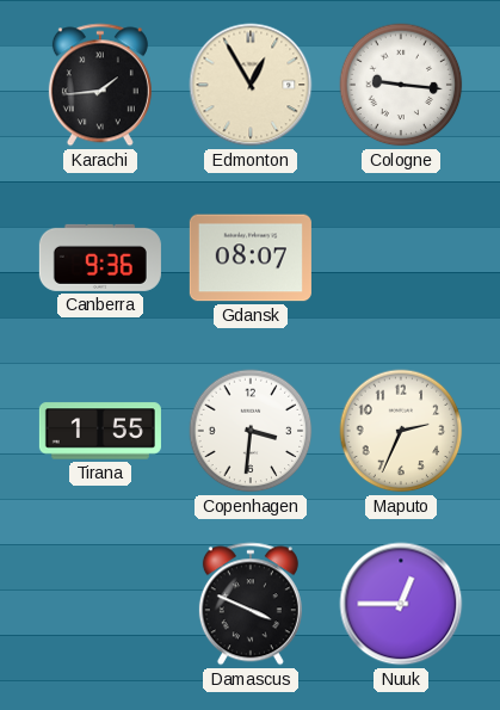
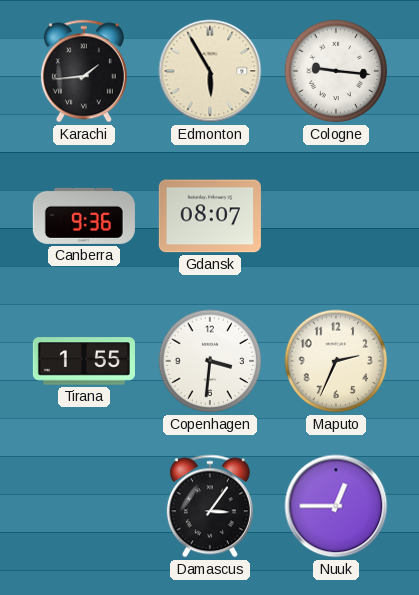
Edmonton: 12:55 -> 5:55
Damascus: 3:49 -> 3:06
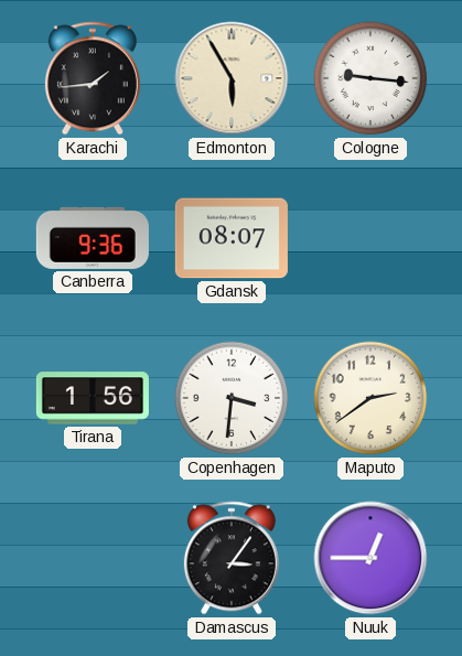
Tirana: 1:55 -> 1:56
Maputo: 2:34 -> 2:39
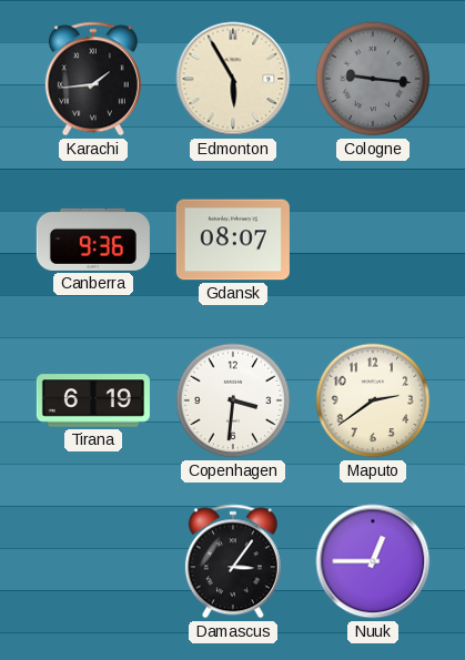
Cologne dial: white -> grey
Tirana: 1:56 -> 6:19
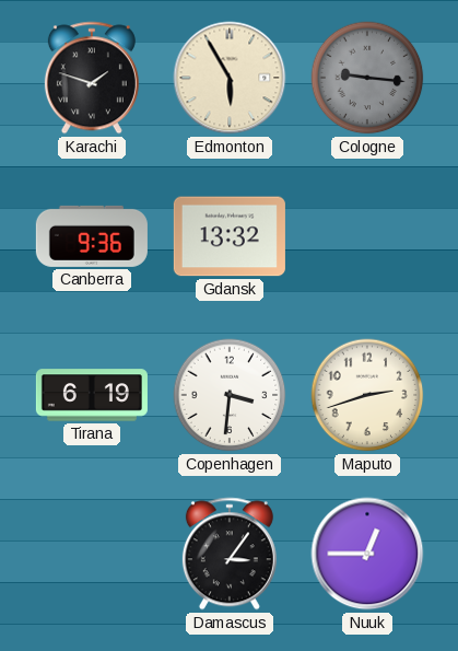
Karachi: 1:44 -> 1:48
Gdansk: 08:07 -> 13:32
Maputo: 2:39 -> 2:42
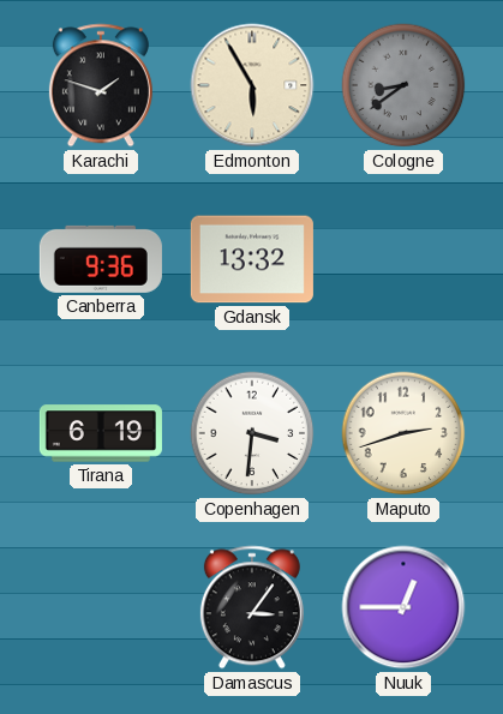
Cologne: 9:16 -> 8:39
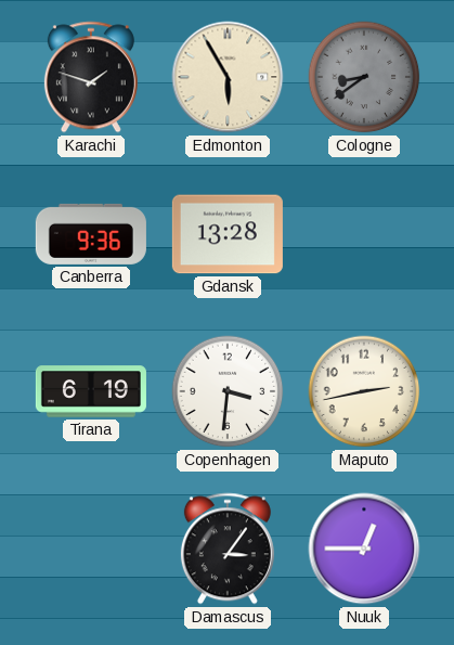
Gdansk: 13:32 -> 13:28
Maputo: 2:42 -> 2:43
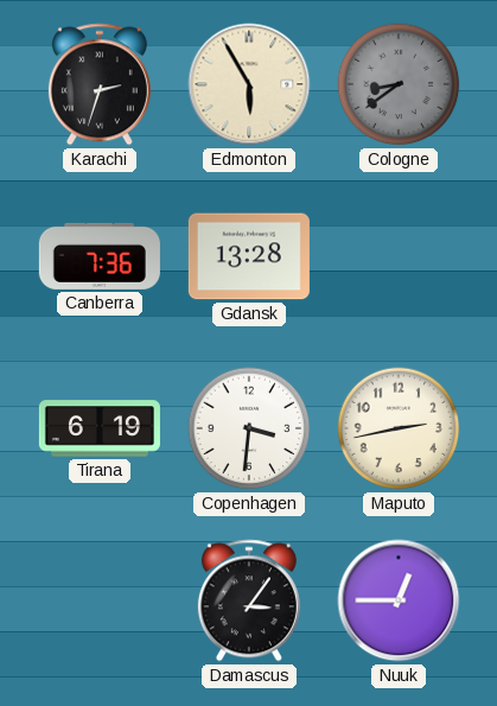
Karachi: 1:48 -> 2:33
Canberra: 9:36 -> 7:36
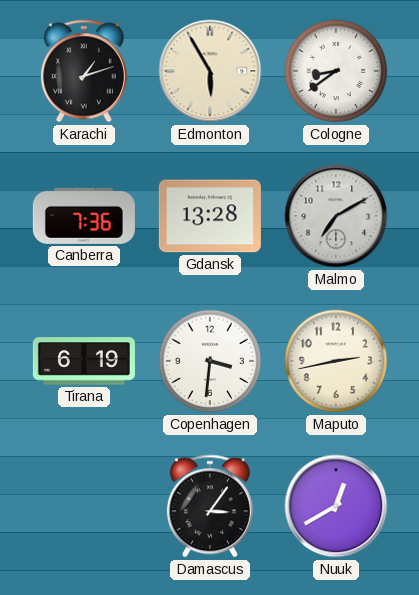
Karachi: 2:33 -> 1:12
Cologne dial: grey -> white
Malmo: none -> 7:10
Nuuk: 12:45 -> 12:40
